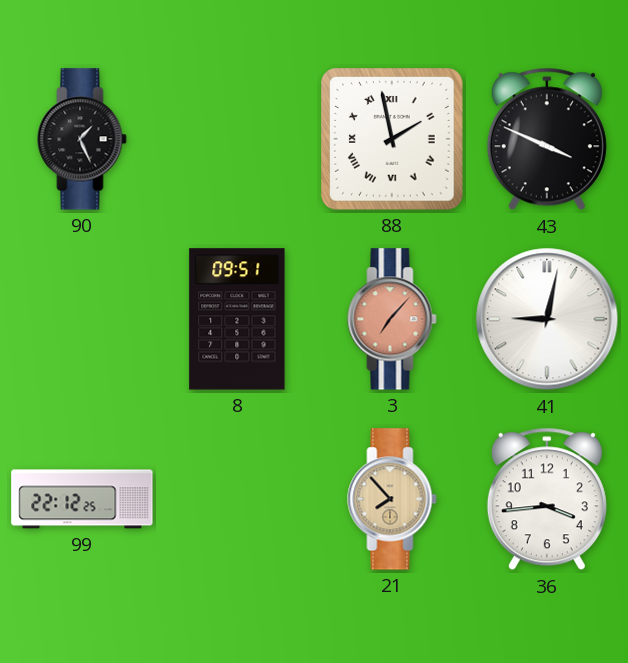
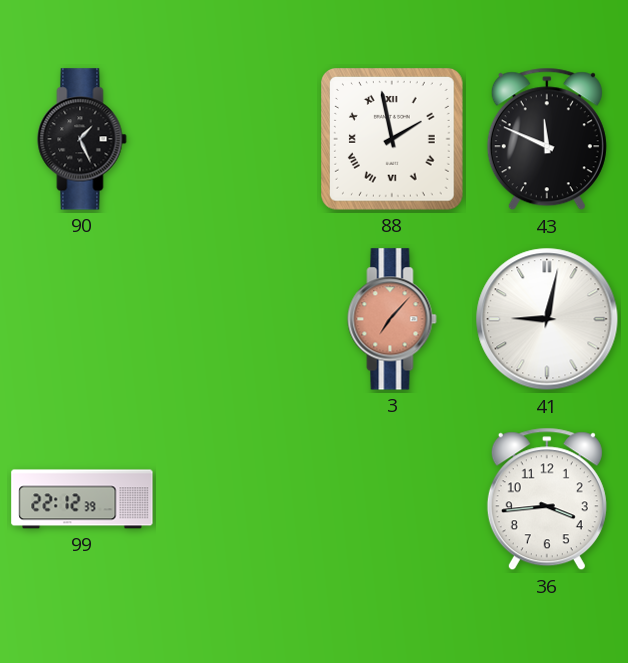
43: 3:49 -> 11:49
8: 09:51 -> none
99: 22:12:25 -> 22:12:39
21: 7:53 -> none
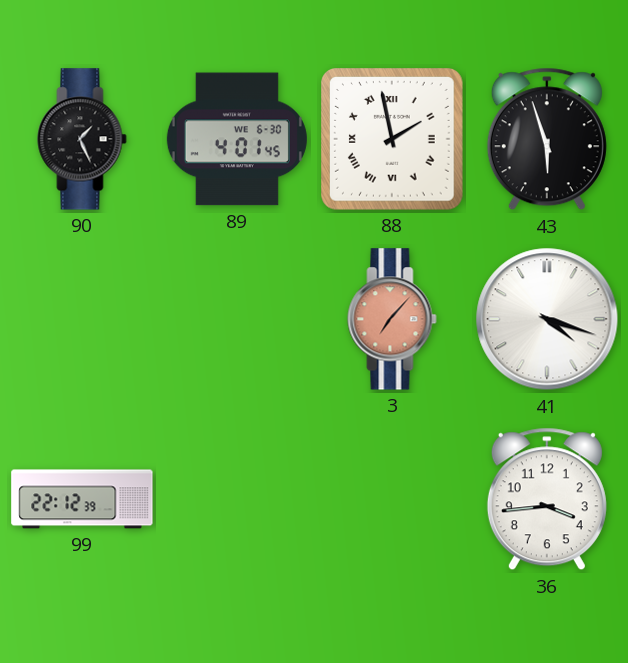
89: none -> 4:01
43: 11:49 -> 5:57
41: 9:02 -> 4:18
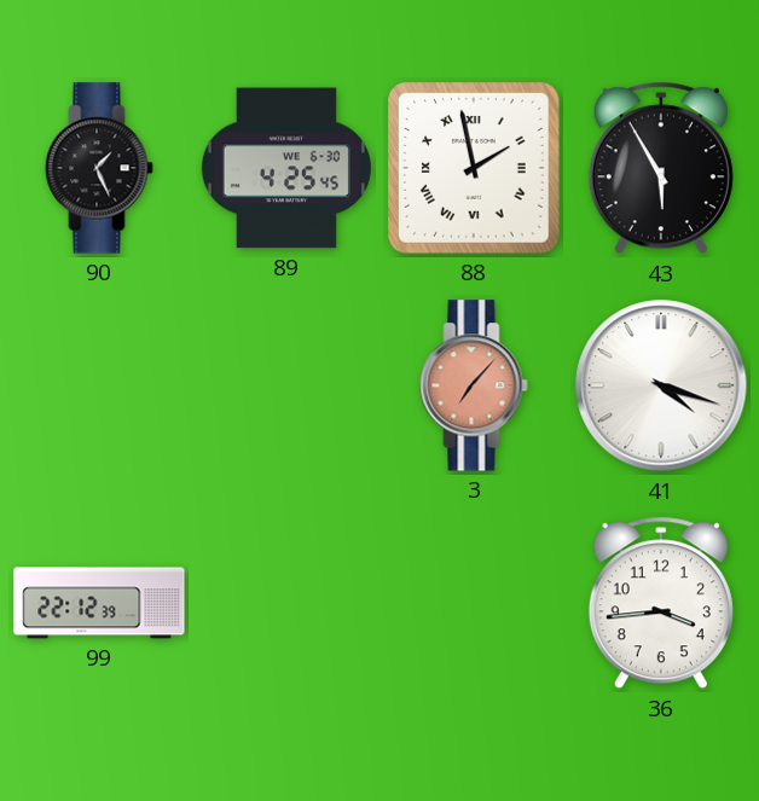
89: 4:01 -> 4:25
43: 5:57 -> 5:55
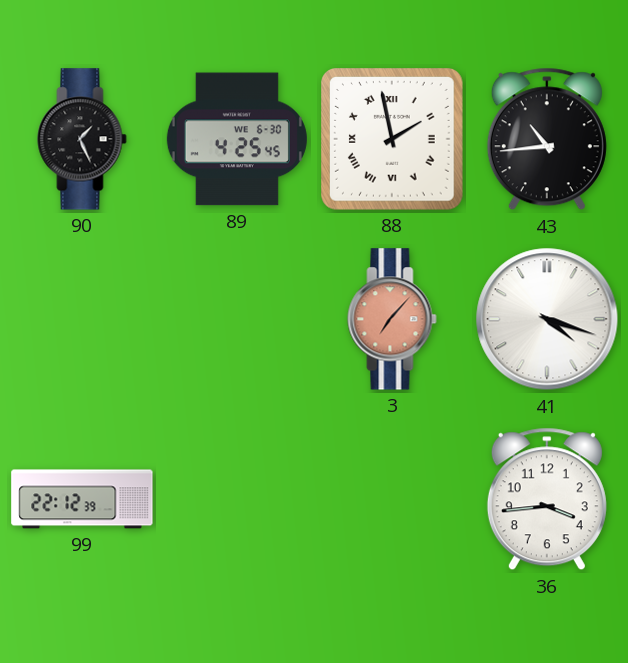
43: 5:55 -> 10:44
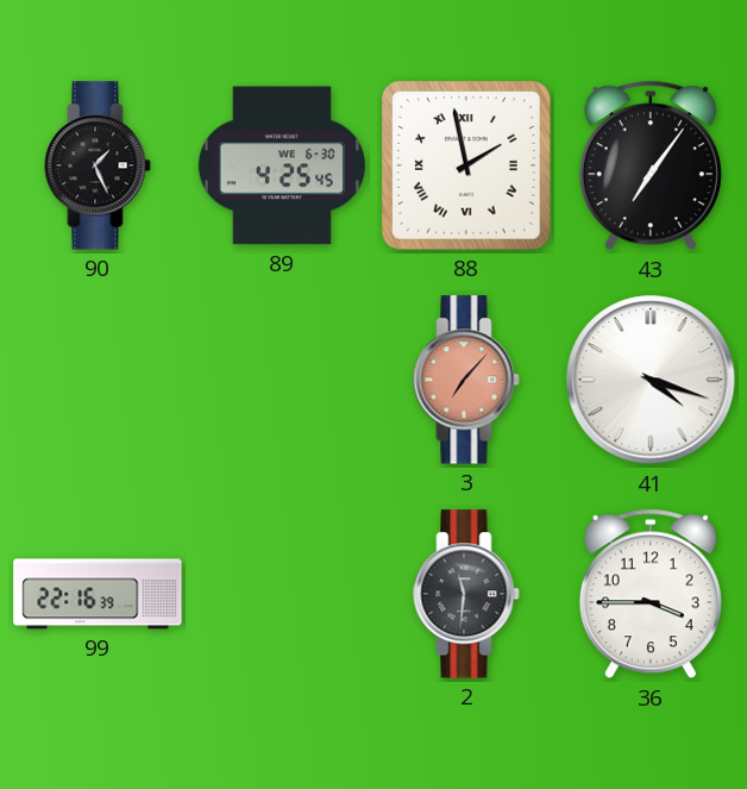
43: 10:44 -> 7:06
99: 22:12 -> 22:16
2: none -> 11:31
36: 3:44 -> 3:45
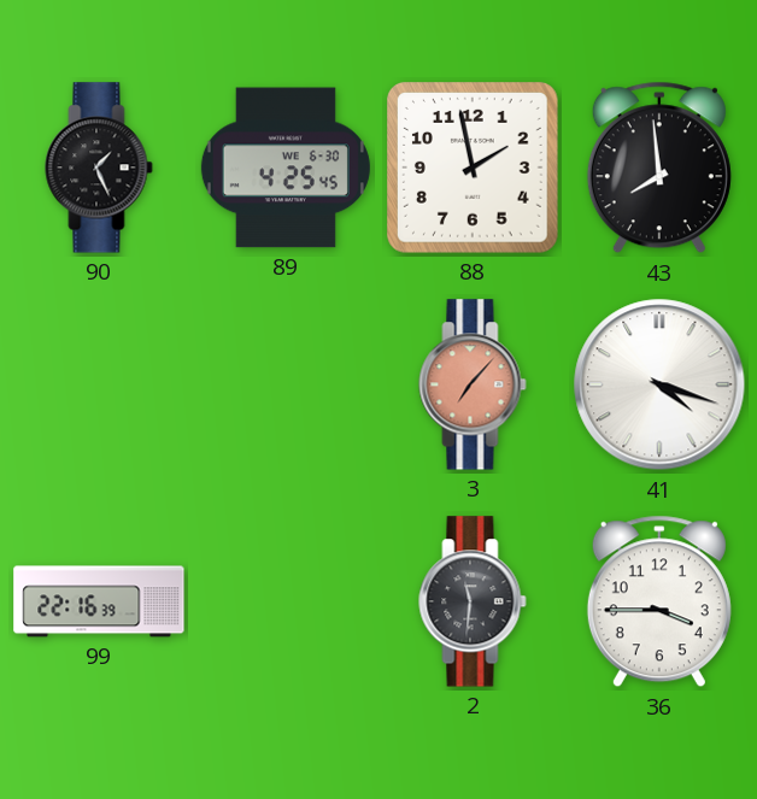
88 numerals: Roman -> Arabic
43: 7:06 -> 7:59
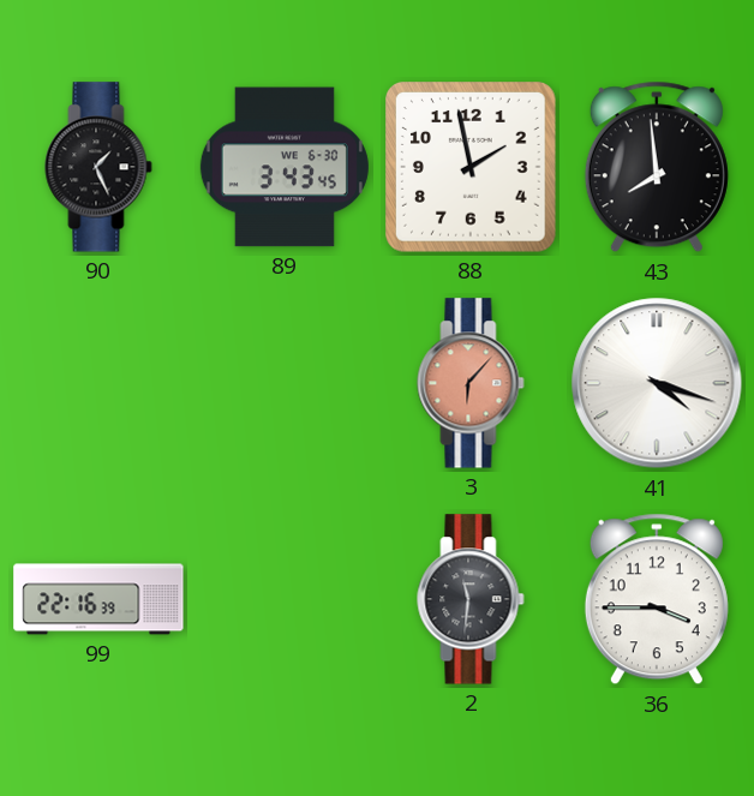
89: 4:25 -> 3:43
3: 7:07 -> 6:07
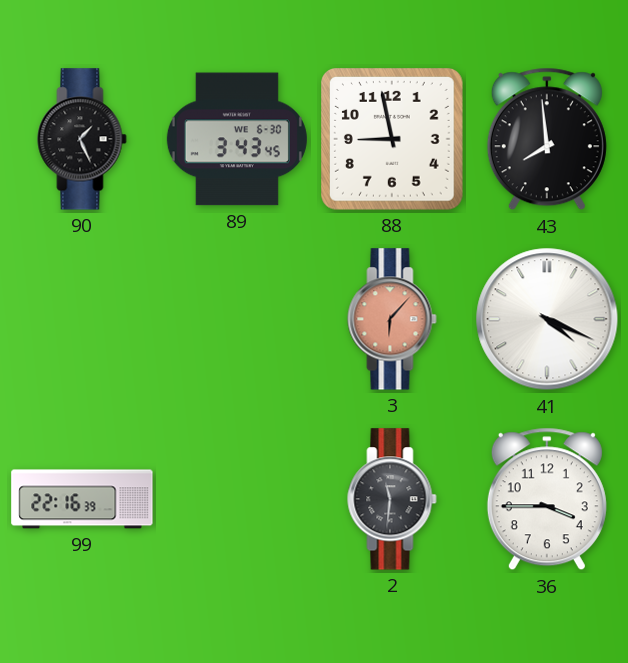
88: 1:58 -> 8:58
41: 4:18 -> 4:19
